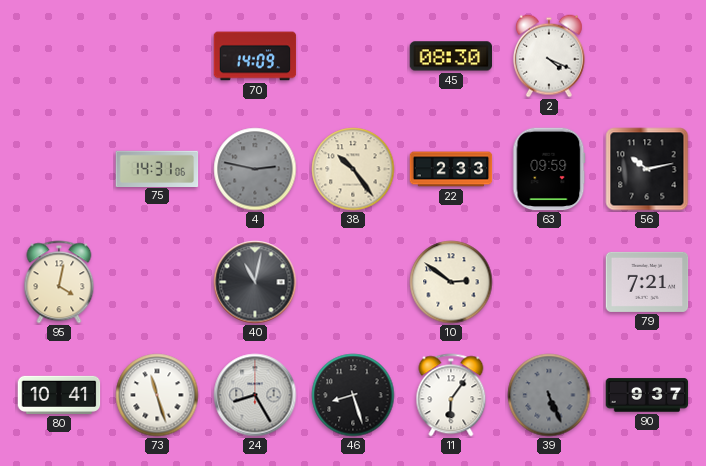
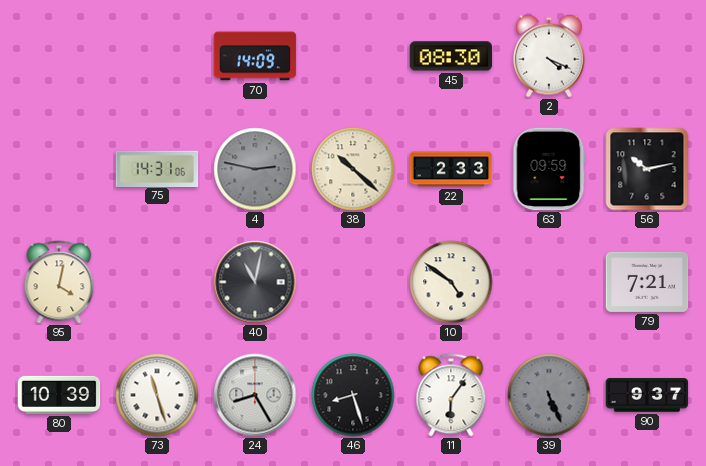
38: 10:24 -> 10:22
10: 2:51 -> 4:51
80: 10:41 -> 10:39
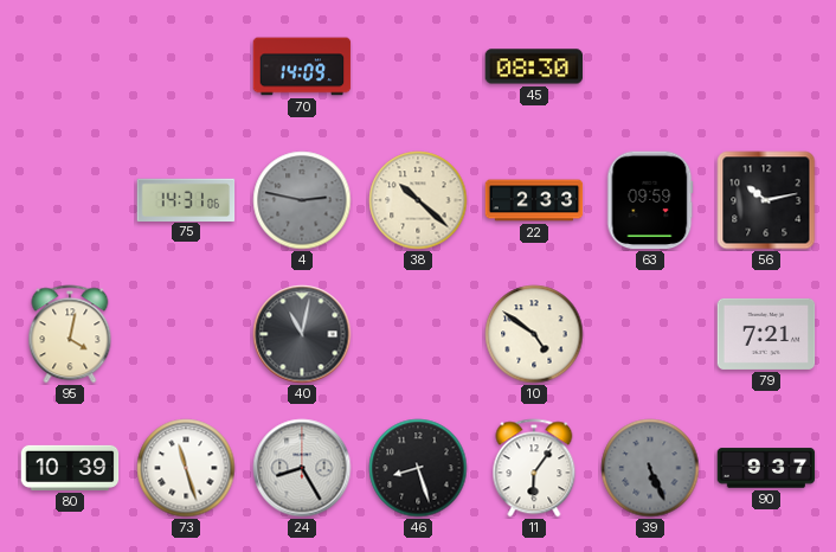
2: 4:19 -> none
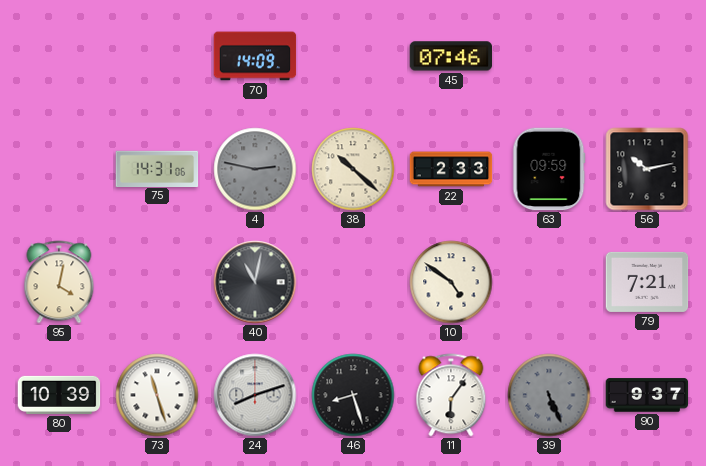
45: 08:30 -> 07:46
24: 8:25 -> 8:12
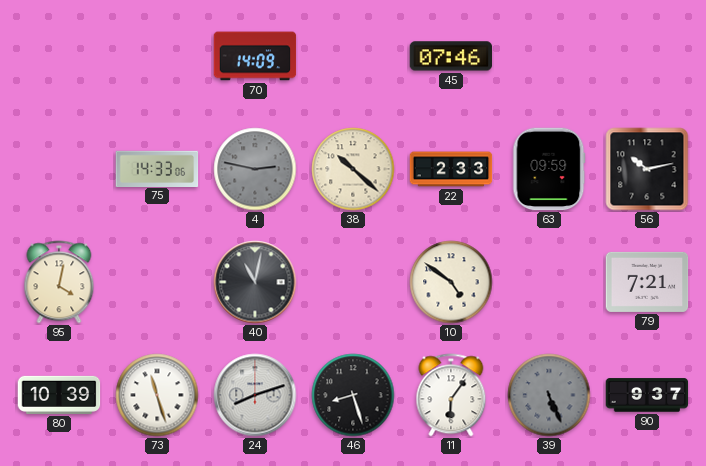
75: 14:31 -> 14:33
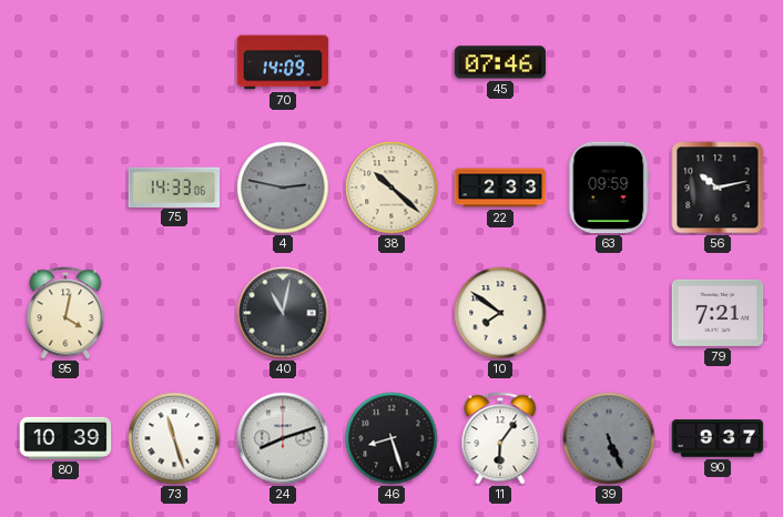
10: 4:51 -> 7:51
